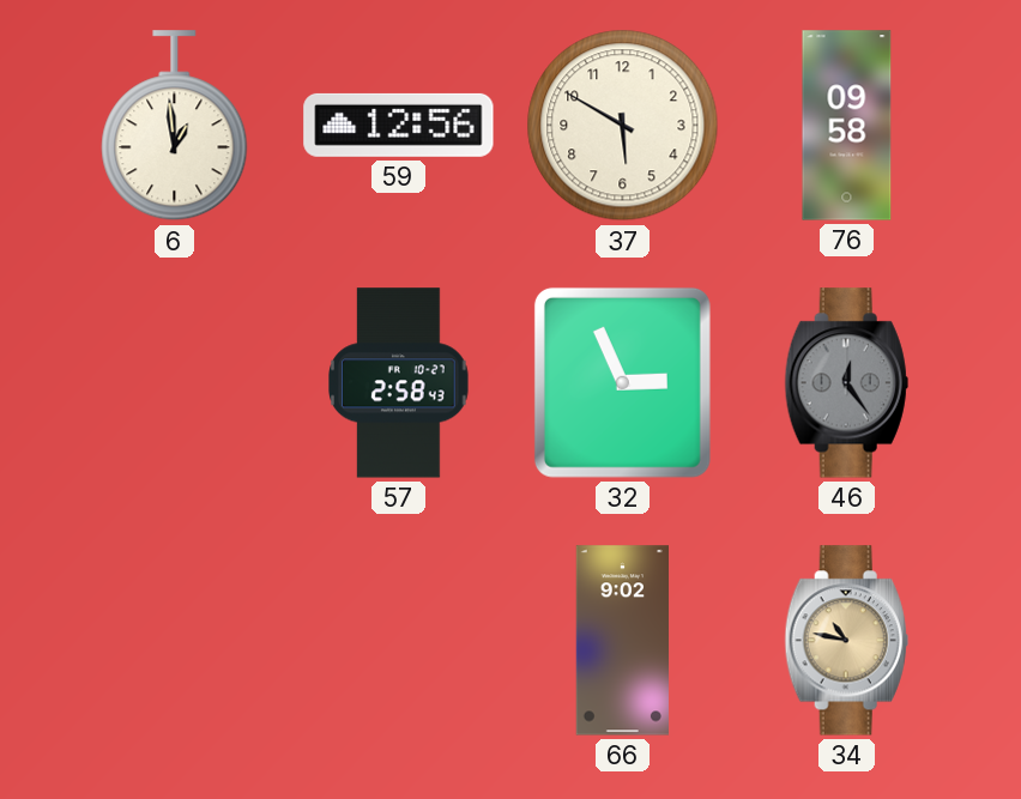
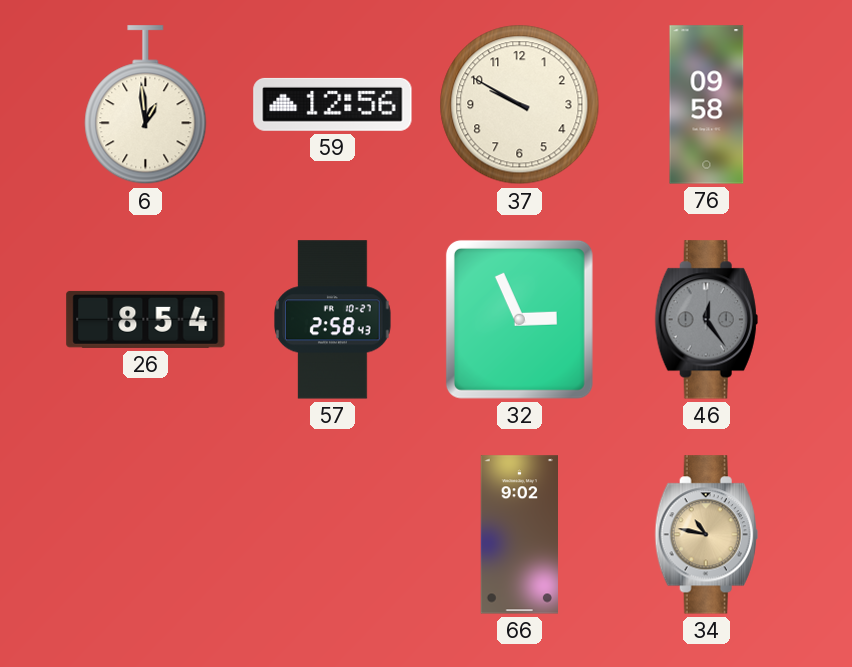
37: 5:50 -> 9:50
26: none -> 8:54
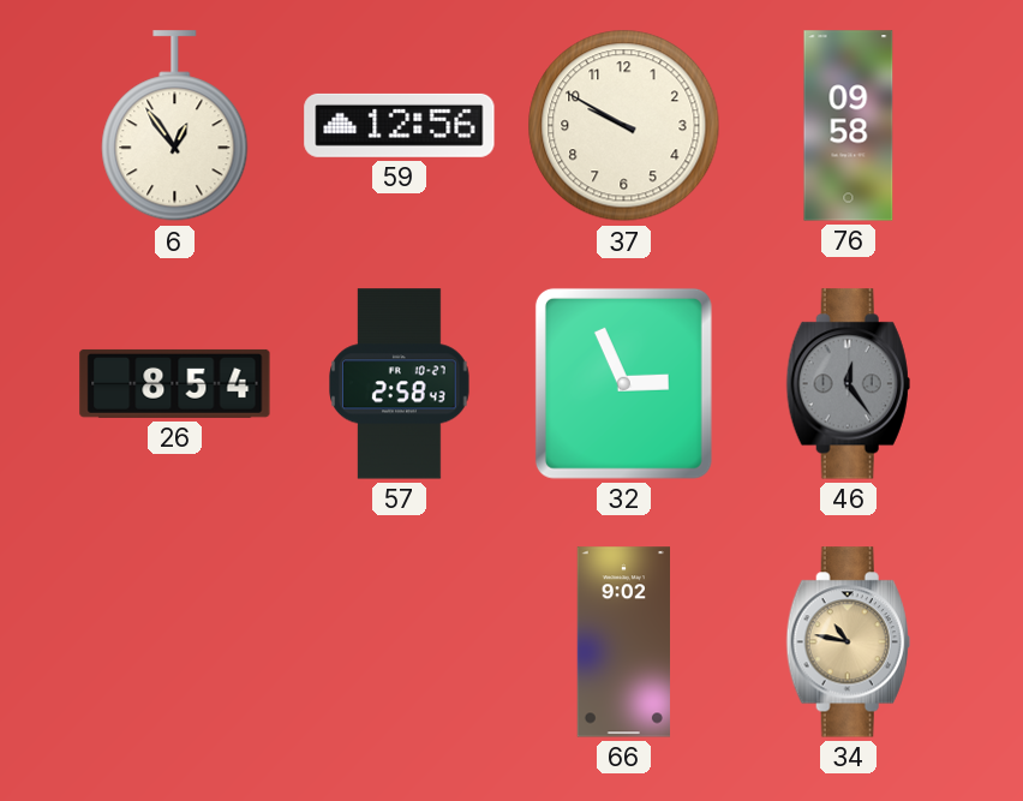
6: 12:59 -> 12:54
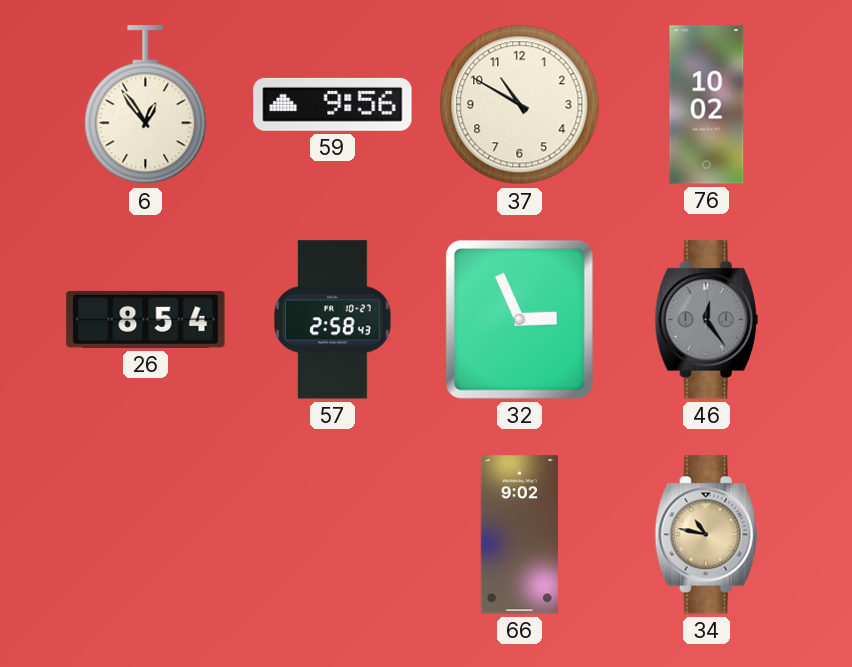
59: 12:56 -> 9:56
37: 9:50 -> 10:50
76: 09:58 -> 10:02
